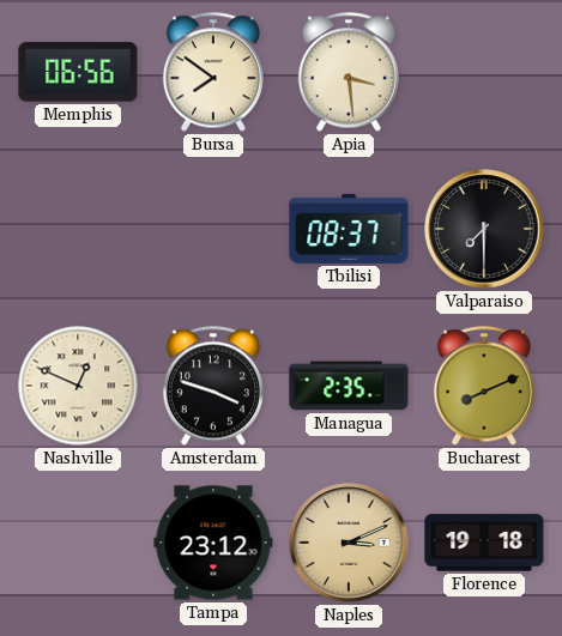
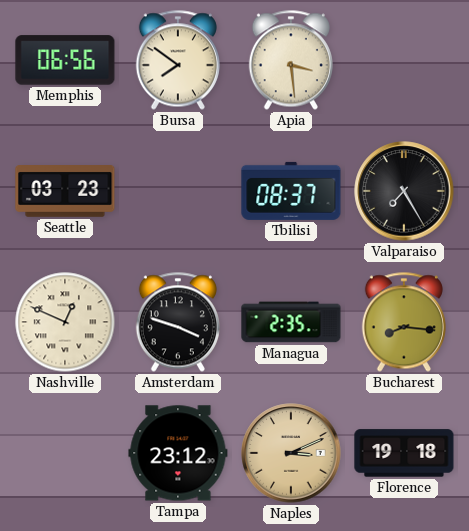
Seattle: none -> 03:23
Valparaiso: 7:30 -> 7:25
Bucharest: 8:11 -> 8:16
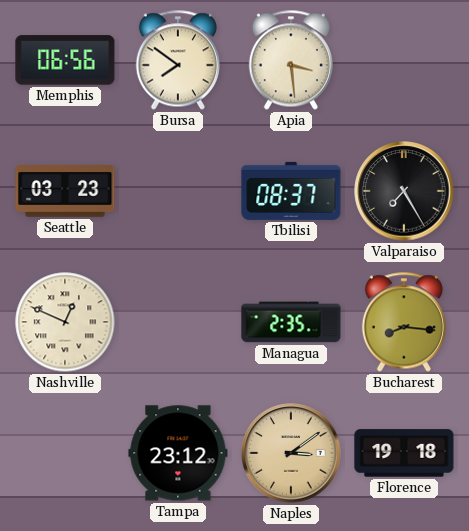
Amsterdam: 3:48 -> none
Naples: 3:11 -> 3:09
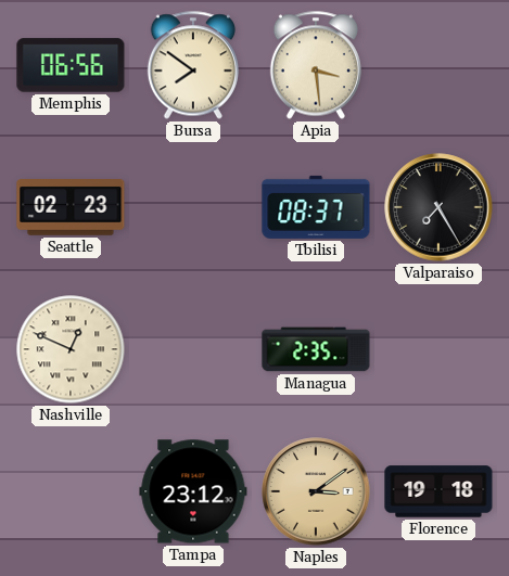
Seattle: 03:23 -> 02:23
Bucharest: 8:16 -> none
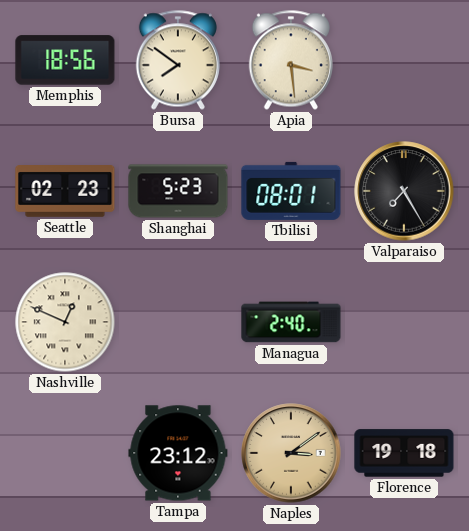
Memphis: 06:56 -> 18:56
Shanghai: none -> 5:23
Tbilisi: 08:37 -> 08:01
Managua: 2:35 -> 2:40
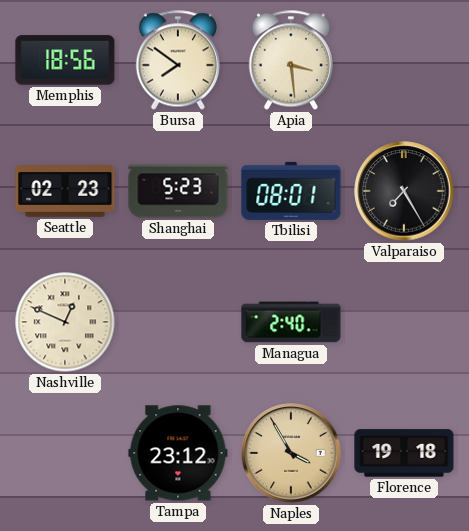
Naples: 3:09 -> 3:55
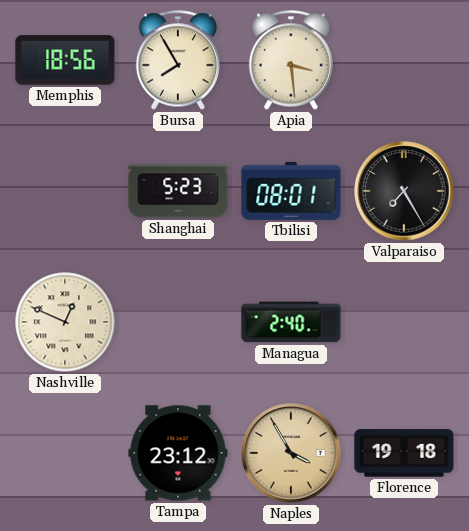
Bursa: 7:51 -> 7:55
Seattle: 02:23 -> none
